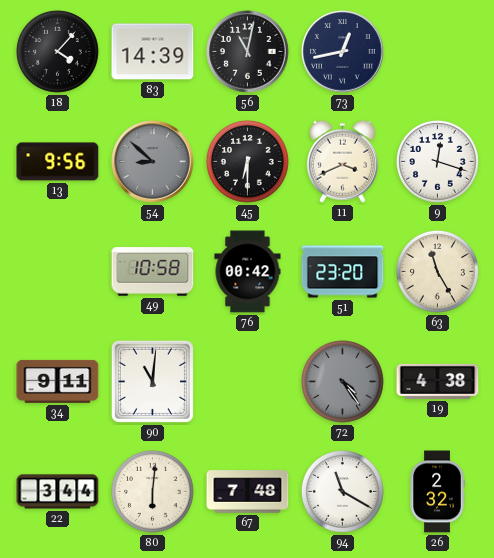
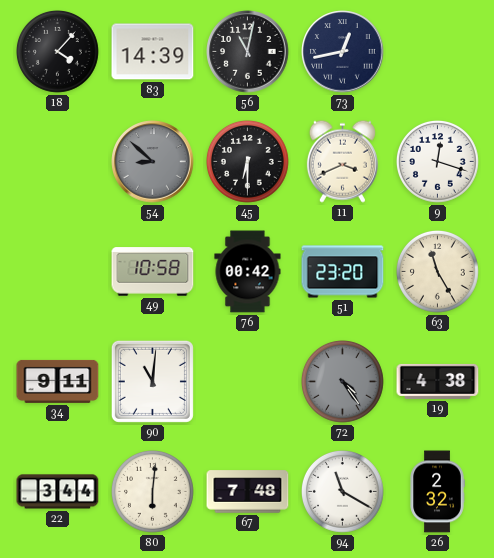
13: 9:56 -> none
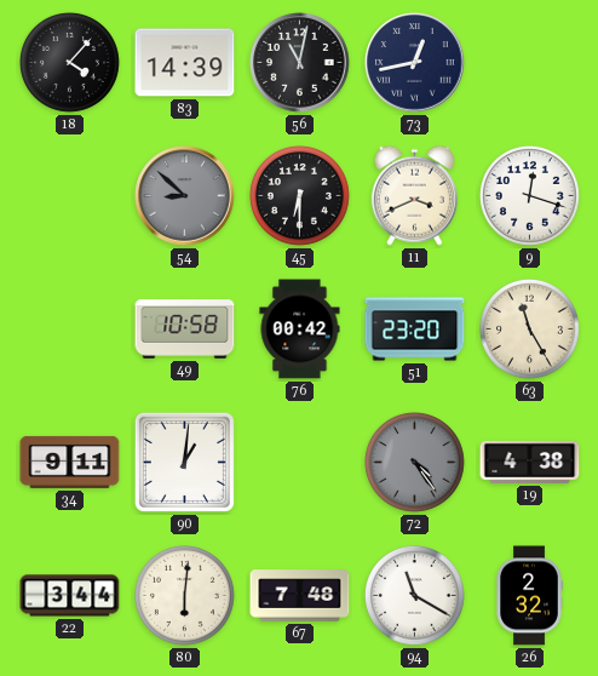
90: 11:01 -> 1:01
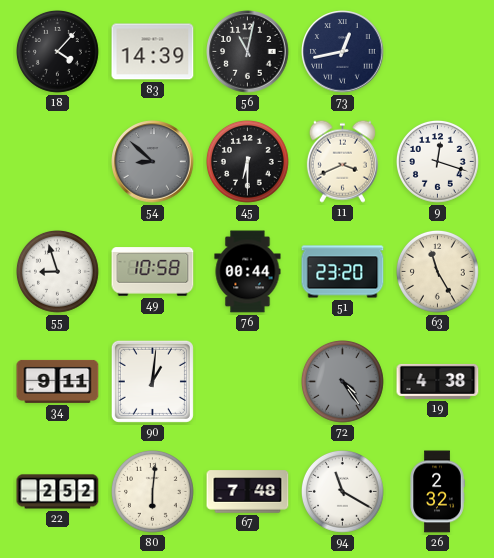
55: none -> 8:57
76: 00:42 -> 00:44
22: 3:44 -> 2:52
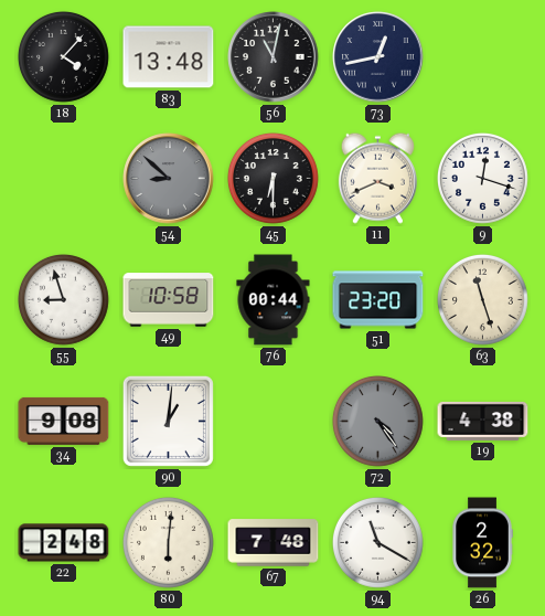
83: 14:39 -> 13:48
63: 11:25 -> 11:27
34: 9:11 -> 9:08
22: 2:52 -> 2:48
